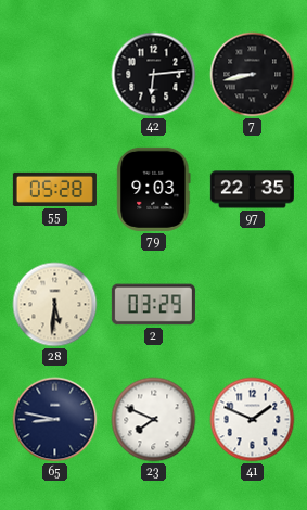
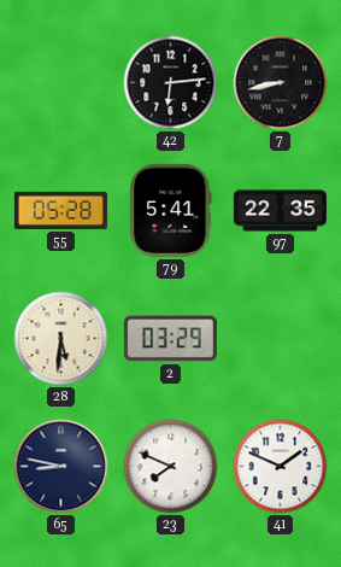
79: 9:03 -> 5:41
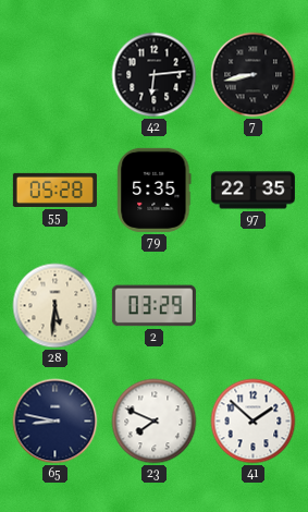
79: 5:41 -> 5:35
41: 1:49 -> 1:52
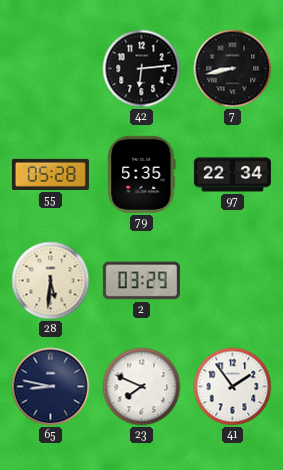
97: 22:35 -> 22:34
41: 1:52 -> 1:54
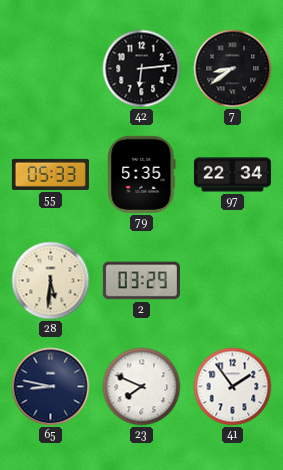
7: 8:43 -> 8:39
55: 05:28 -> 05:33
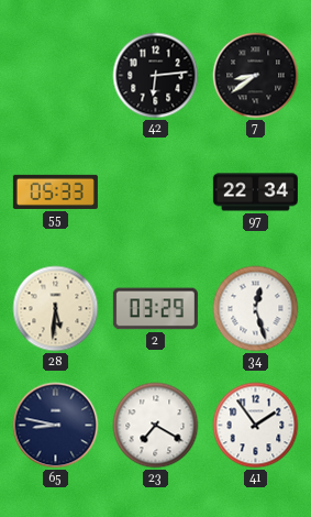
79: 5:35 -> none
34: none -> 12:27
23: 7:49 -> 7:20
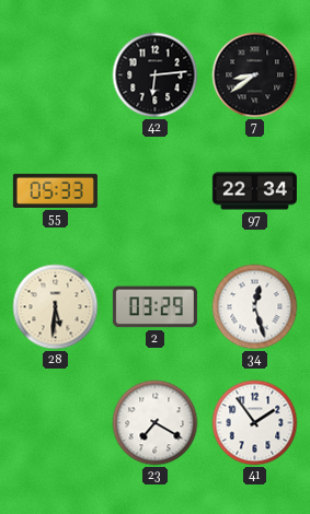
65: 8:47 -> none
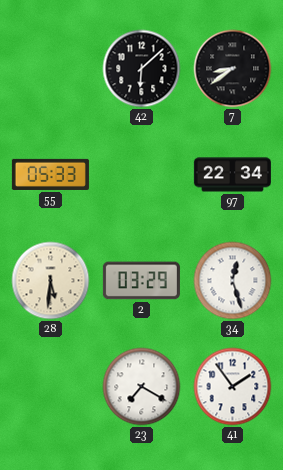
42: 6:14 -> 6:08
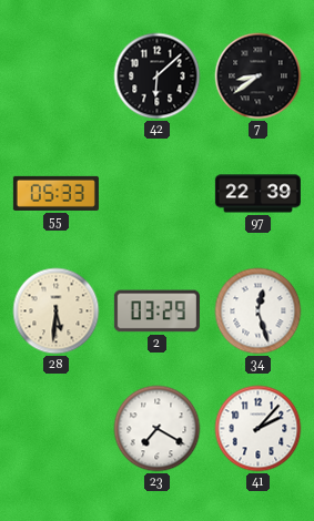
97: 22:34 -> 22:39
41: 1:54 -> 2:07
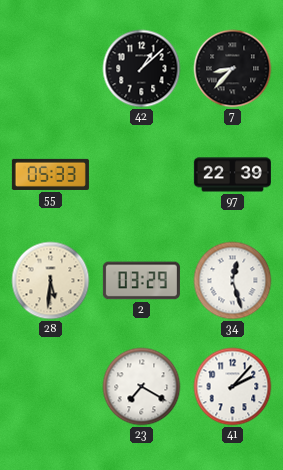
42: 6:08 -> 1:08
7: 8:39 -> 8:37
